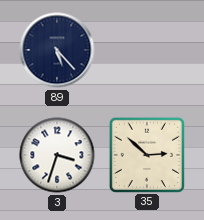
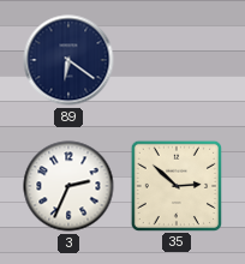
89: 5:23 -> 6:21
3: 3:33 -> 2:34
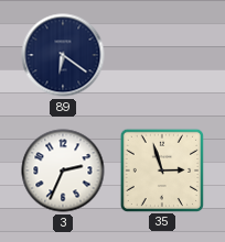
35: 2:52 -> 2:57
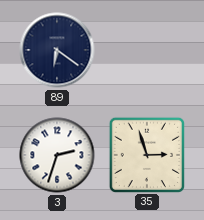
3: 2:34 -> 2:33
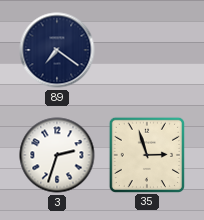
89: 6:21 -> 7:21
